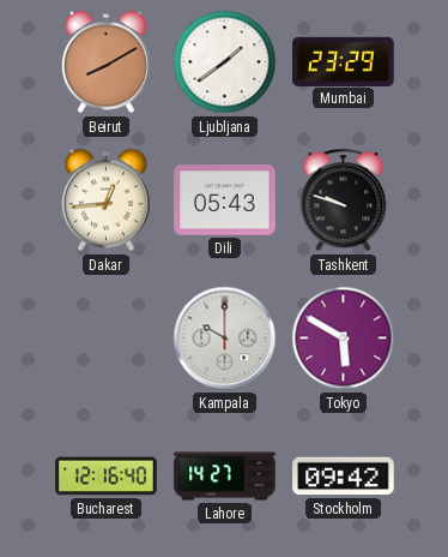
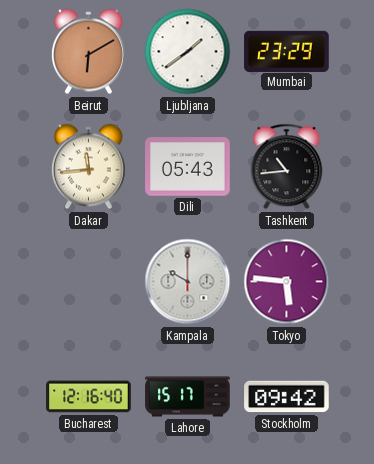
Beirut: 8:10 -> 6:10
Dakar: 12:44 -> 11:44
Tashkent: 9:48 -> 10:44
Tokyo: 5:50 -> 5:46
Lahore: 14:27 -> 15:17
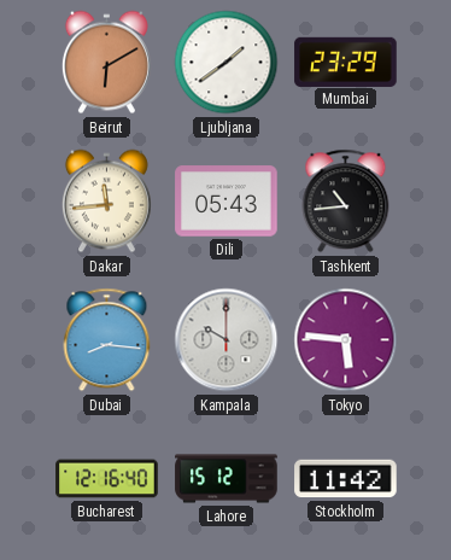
Dubai: none -> 8:16
Lahore: 15:17 -> 15:12
Stockholm: 09:42 -> 11:42
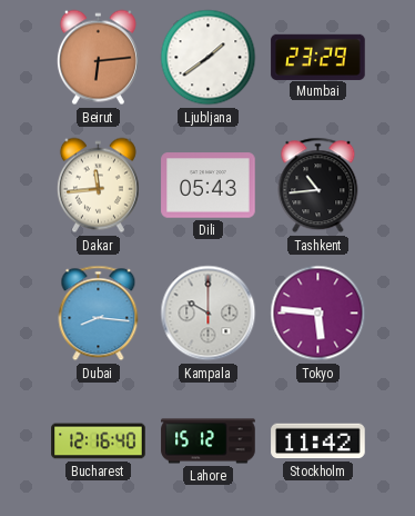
Beirut: 6:10 -> 6:14
